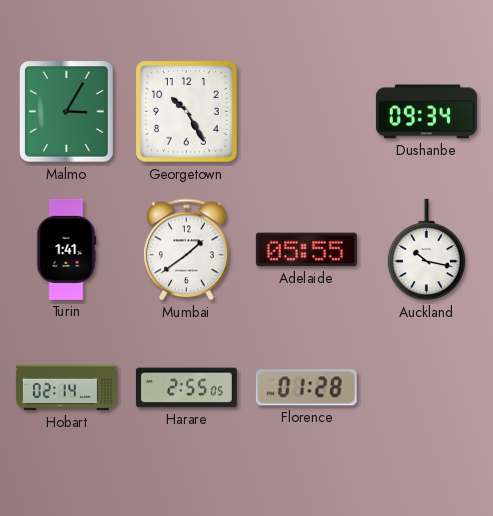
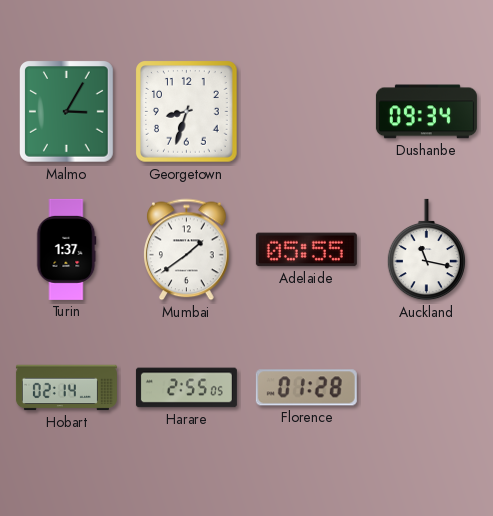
Georgetown: 10:25 -> 8:33
Turin: 1:41 -> 1:37
Auckland: 10:17 -> 11:17
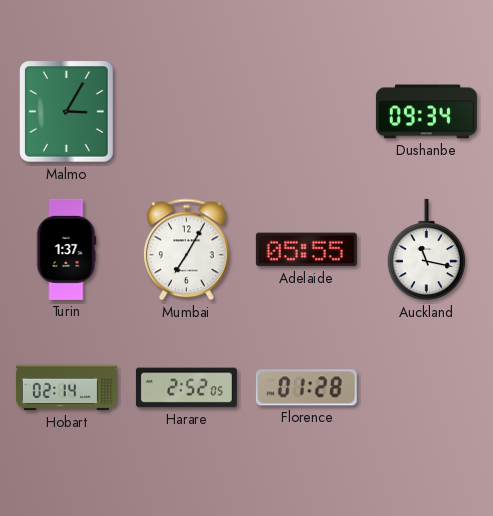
Georgetown: 8:33 -> none
Mumbai: 1:39 -> 7:05
Harare: 2:55 -> 2:52
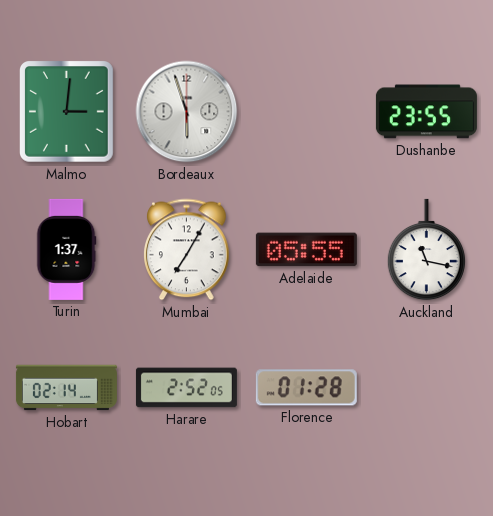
Malmo: 3:05 -> 3:01
Bordeaux: none -> 5:57
Dushanbe: 09:34 -> 23:55
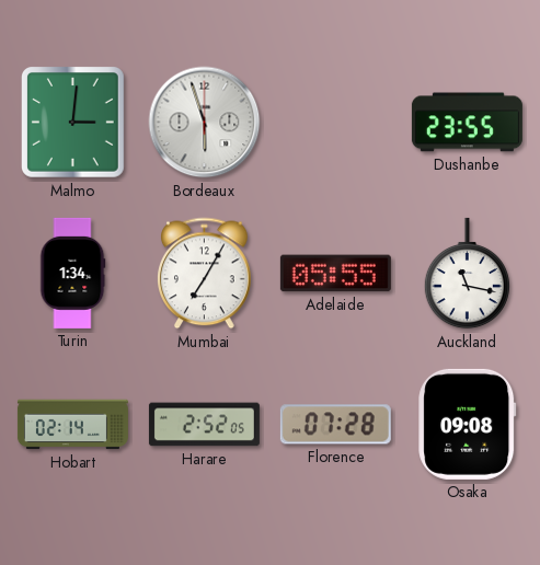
Turin: 1:37 -> 1:34
Florence: 01:28 -> 07:28
Osaka: none -> 09:08
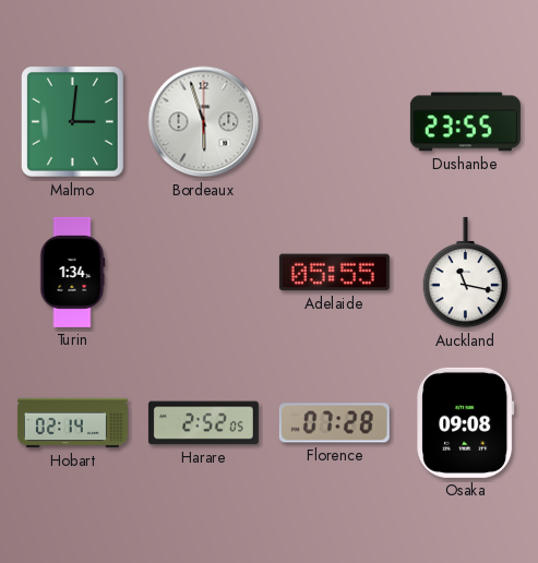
Mumbai: 7:05 -> none
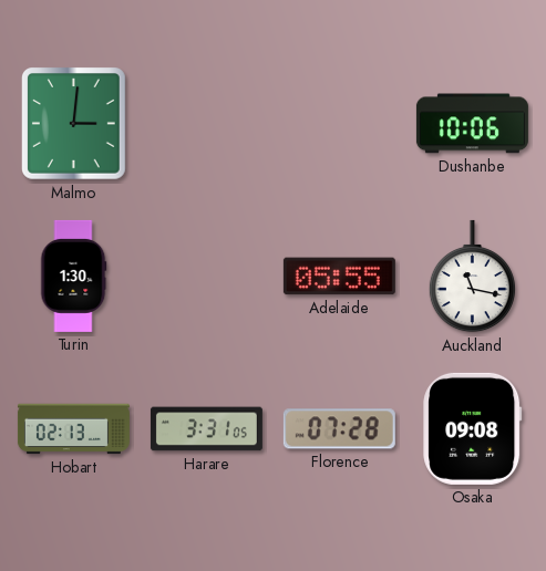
Bordeaux: 5:57 -> none
Dushanbe: 23:55 -> 10:06
Turin: 1:34 -> 1:30
Hobart: 02:14 -> 02:13
Harare: 2:52 -> 3:31
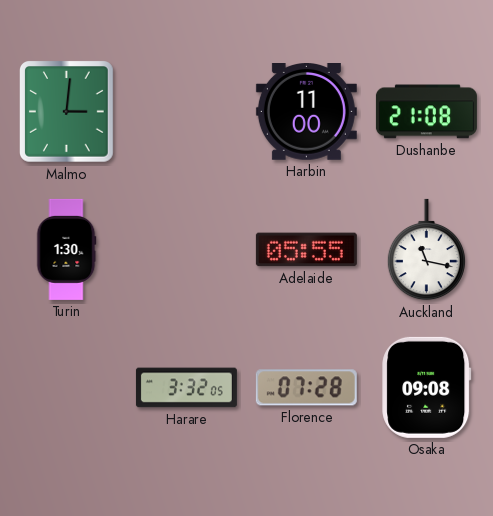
Harbin: none -> 11:00
Dushanbe: 10:06 -> 21:08
Hobart: 02:13 -> none
Harare: 3:31 -> 3:32
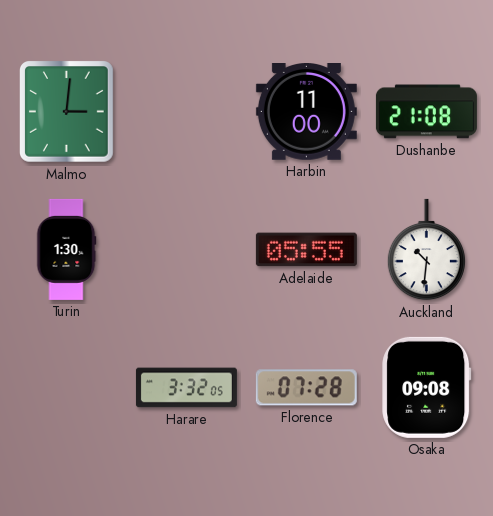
Auckland: 11:17 -> 10:31
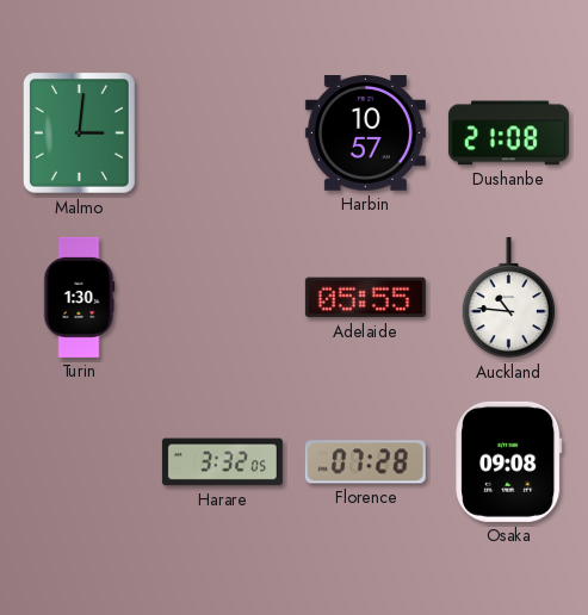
Harbin: 11:00 -> 10:57
Auckland: 10:31 -> 10:46
